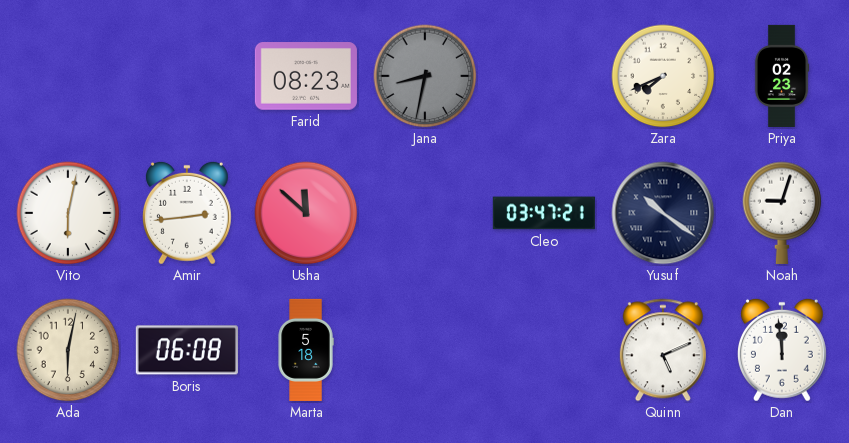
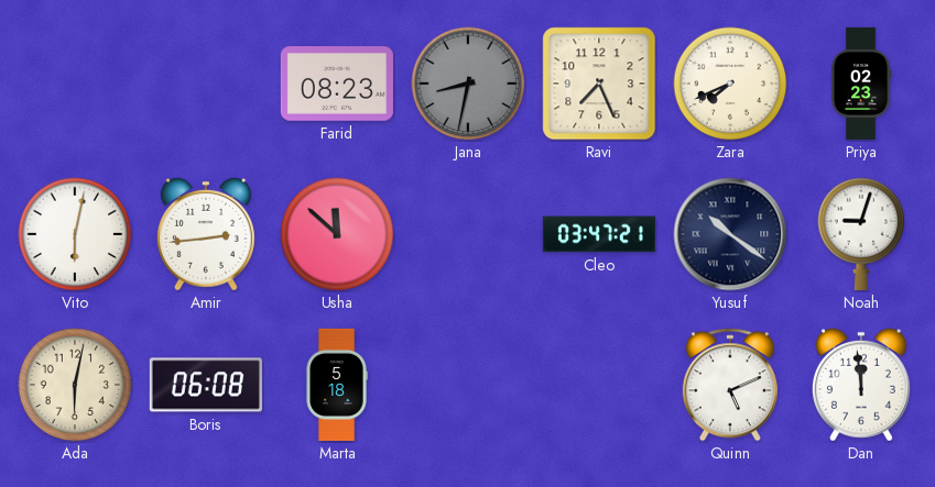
Ravi: none -> 7:26
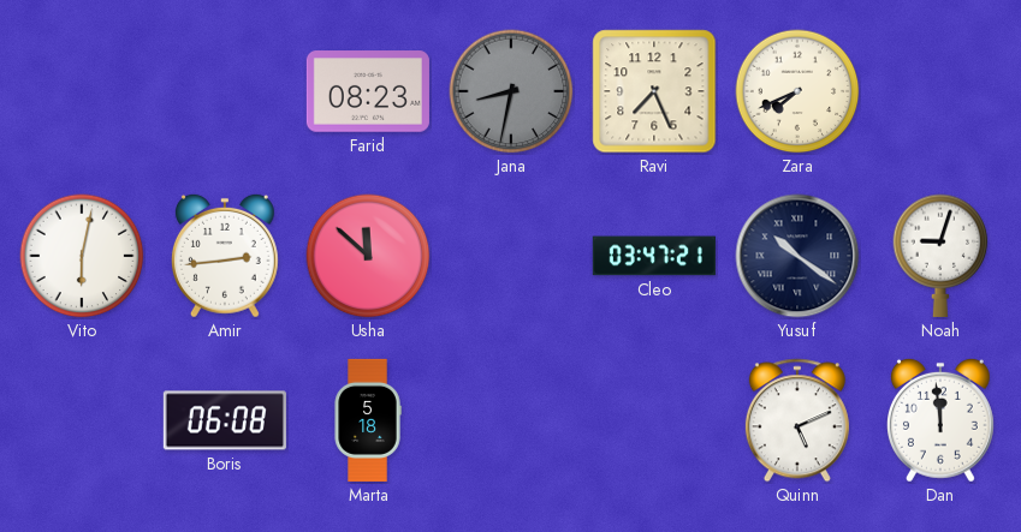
Priya: 02:23 -> none
Ada: 6:02 -> none
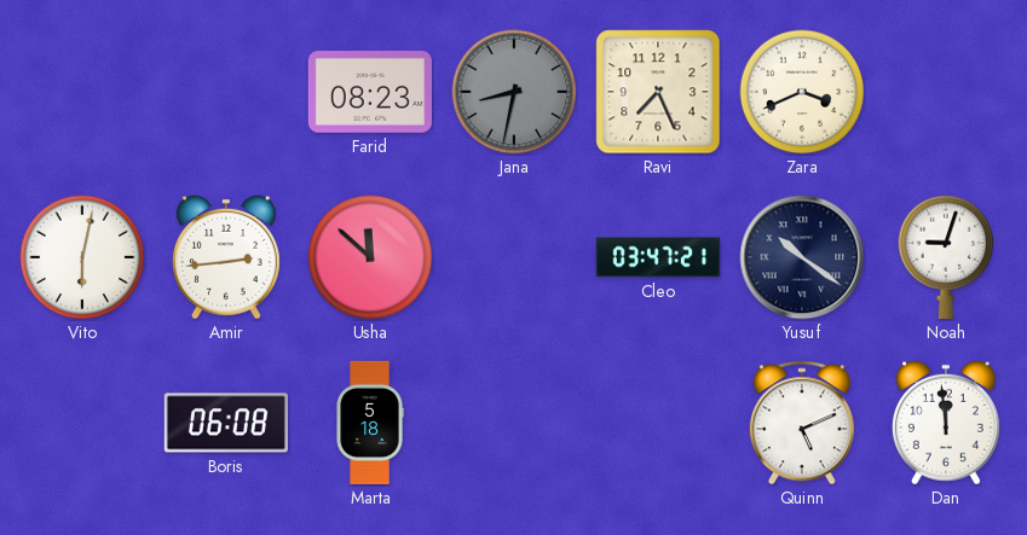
Zara: 7:41 -> 3:41
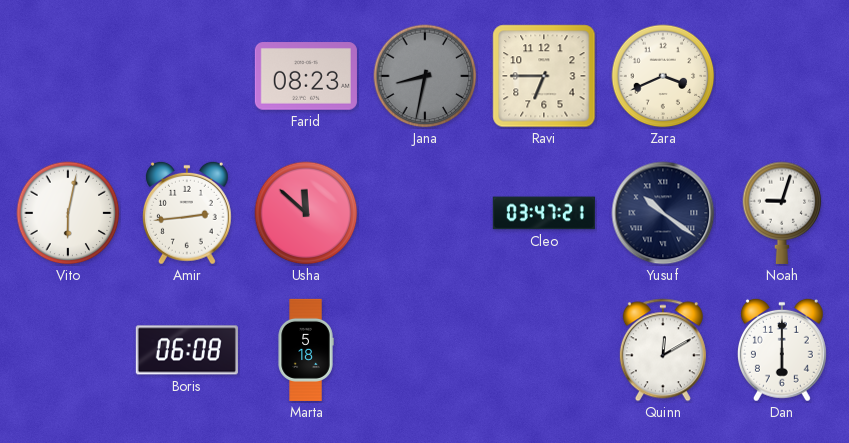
Ravi: 7:26 -> 6:45
Quinn: 5:11 -> 12:10
Dan: 11:59 -> 6:00
